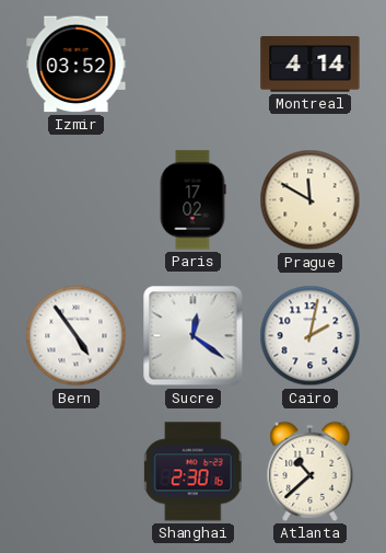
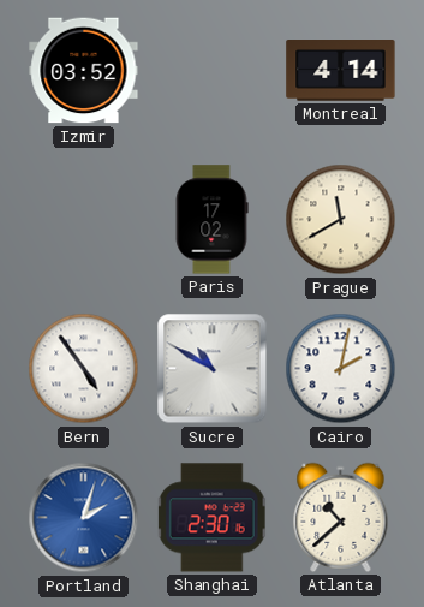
Prague: 11:50 -> 11:40
Sucre: 12:21 -> 10:50
Portland: none -> 2:03
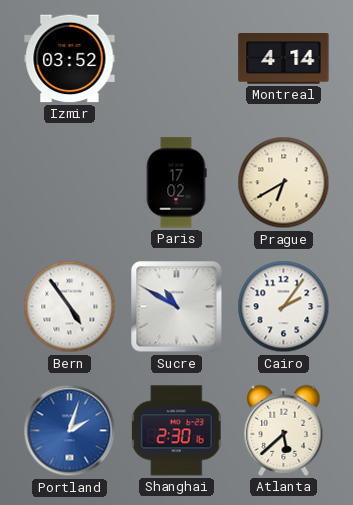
Prague: 11:40 -> 6:40
Cairo: 2:02 -> 2:06
Atlanta: 10:38 -> 5:38
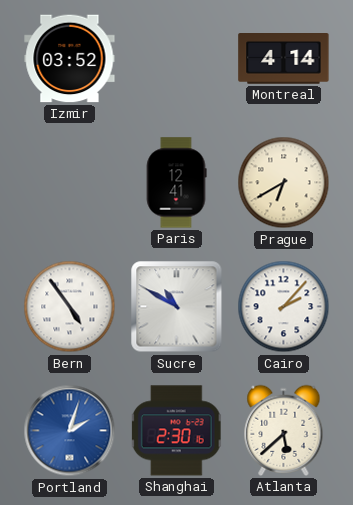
Paris: 17:02 -> 12:41
Cairo: 2:06 -> 2:07
